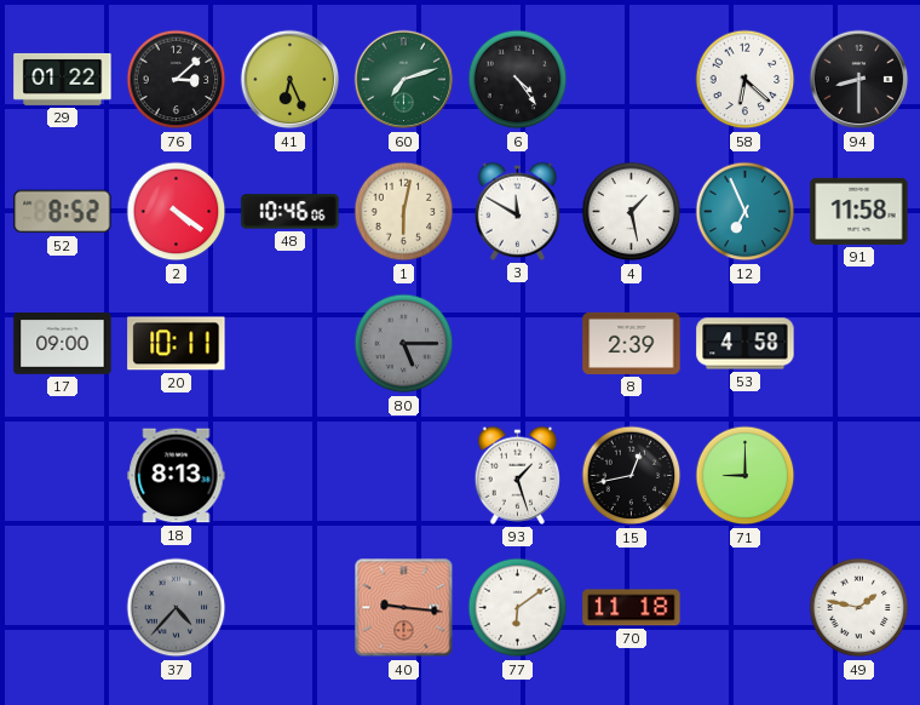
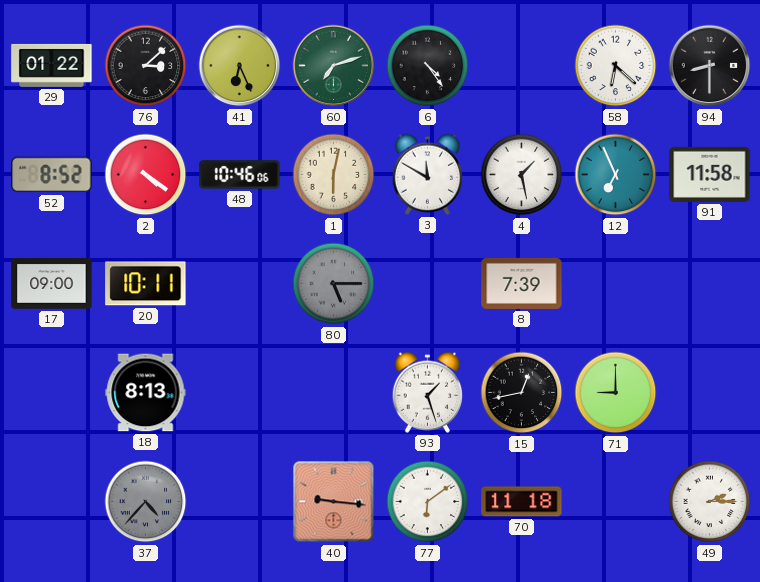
8: 2:39 -> 7:39
53: 4:58 -> none
49: 1:47 -> 2:15
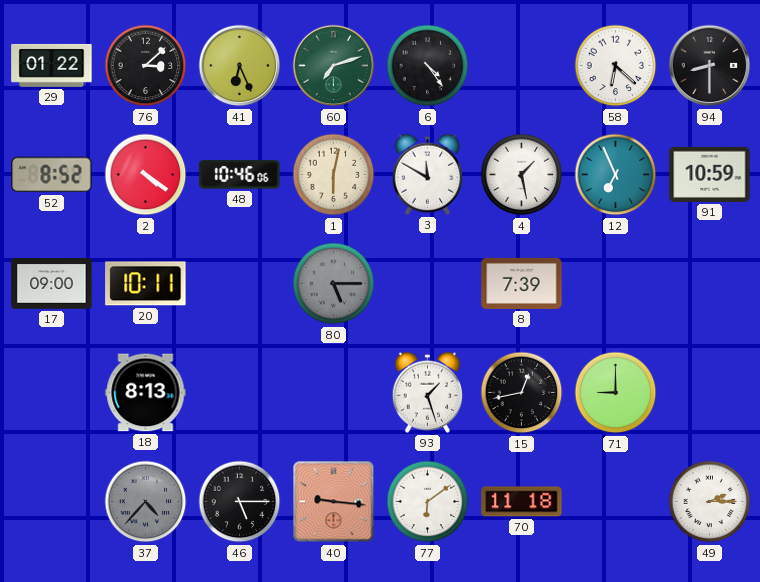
91: 11:58 -> 10:59
46: none -> 5:15
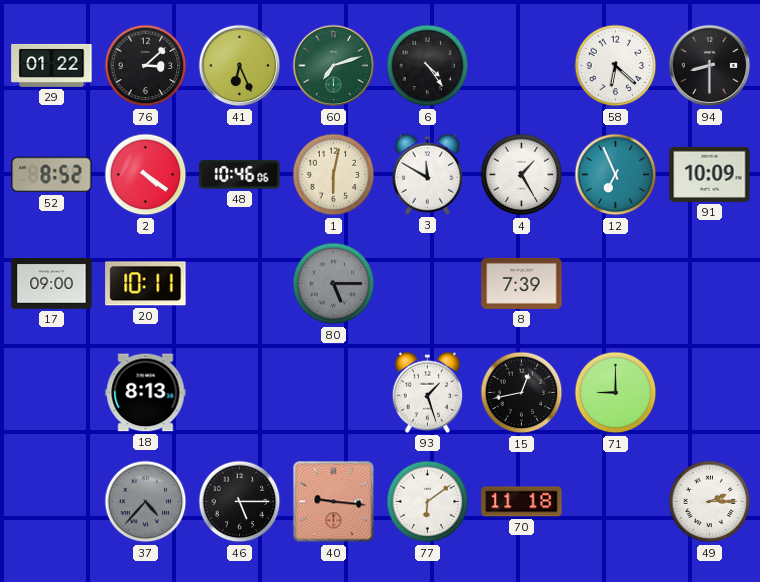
4: 1:28 -> 1:25
91: 10:59 -> 10:09
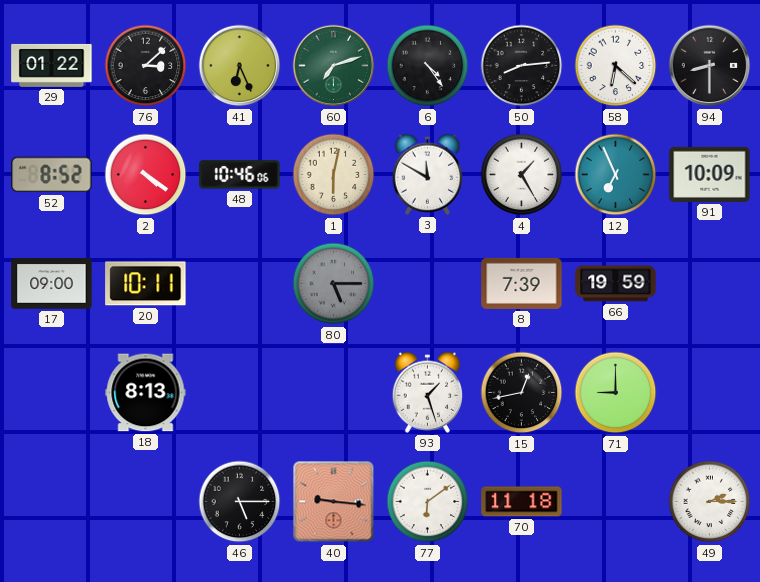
50: none -> 8:14
66: none -> 19:59
37: 4:37 -> none
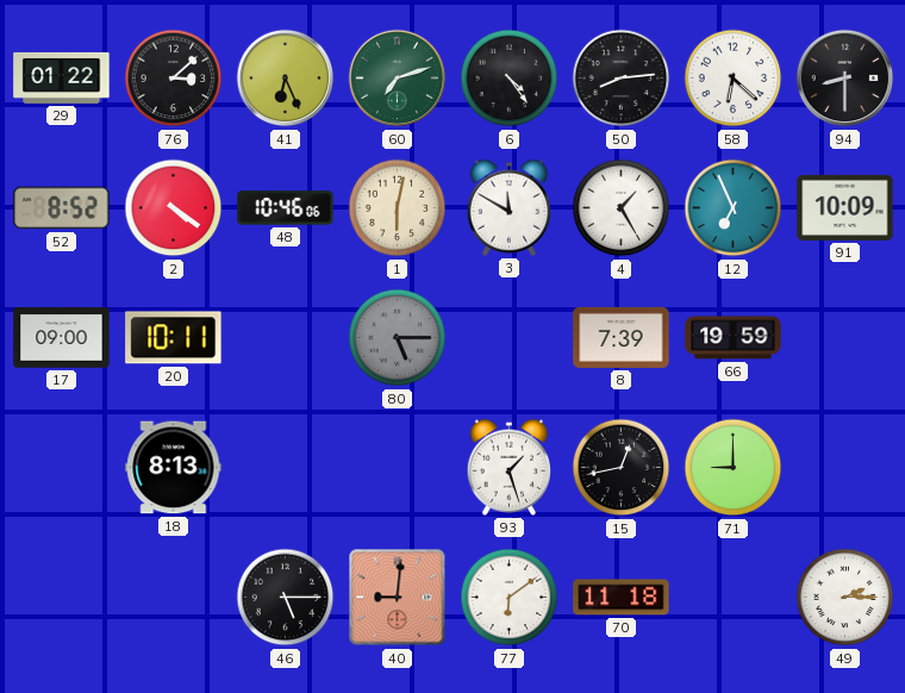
40: 9:16 -> 9:01
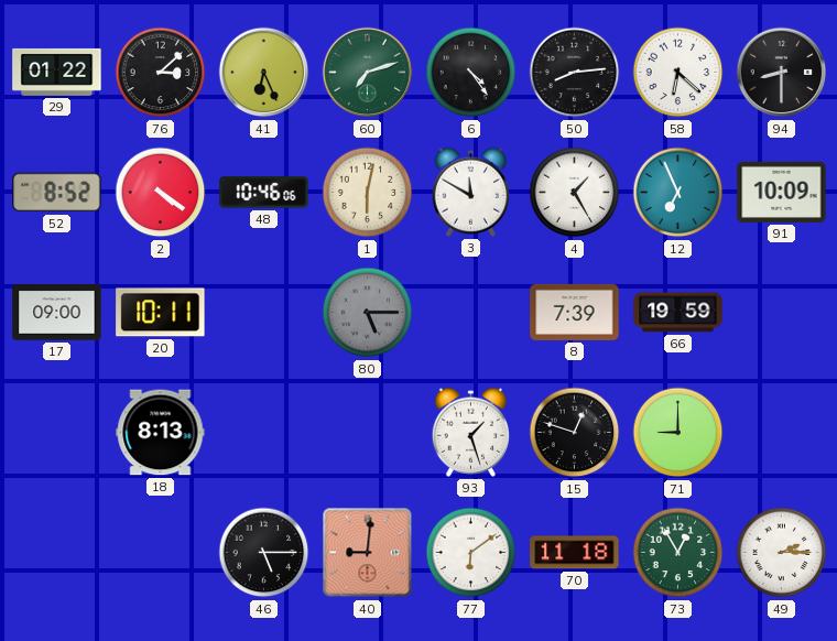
15: 12:43 -> 12:48
73: none -> 12:55
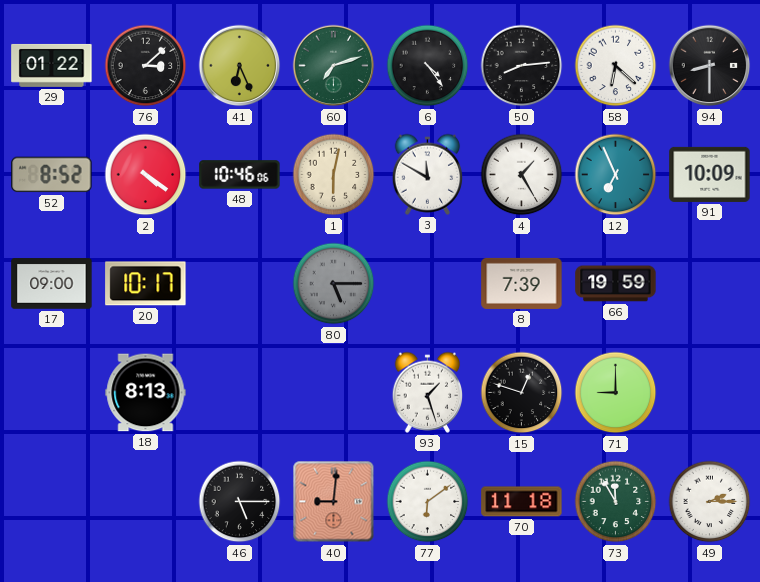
20: 10:11 -> 10:17
73: 12:55 -> 11:55
